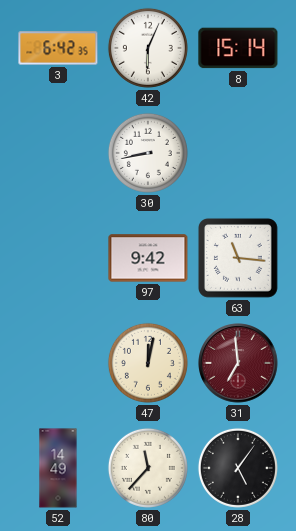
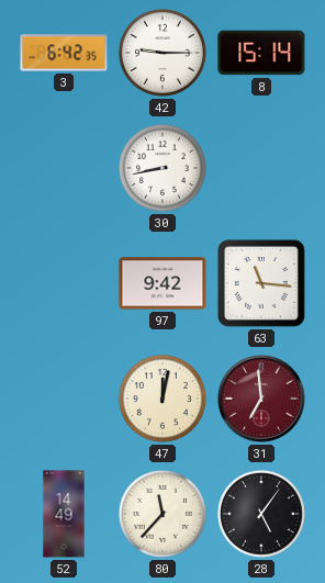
42: 6:04 -> 9:15
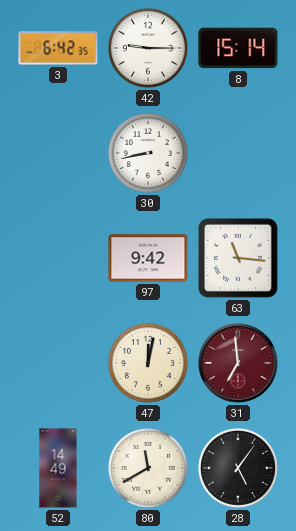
80: 11:37 -> 11:40
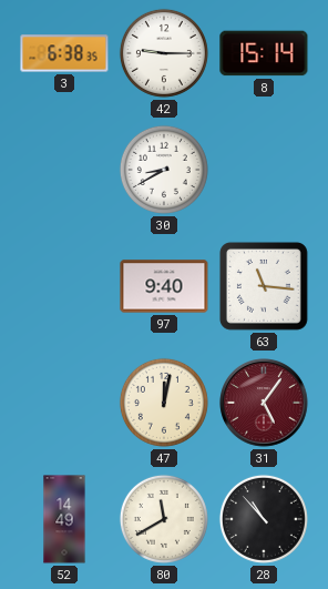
3: 6:42 -> 6:38
30: 8:43 -> 8:40
97: 9:42 -> 9:40
31: 6:59 -> 5:06
28: 5:06 -> 10:53
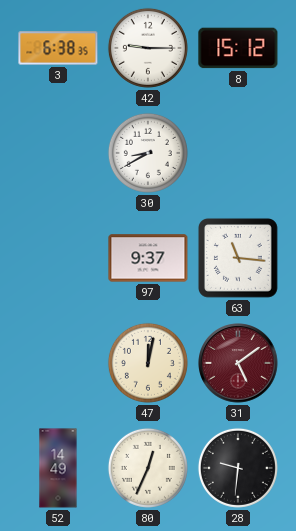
8: 15:14 -> 15:12
97: 9:40 -> 9:37
31: 5:06 -> 5:09
80: 11:40 -> 12:34
28: 10:53 -> 9:31
